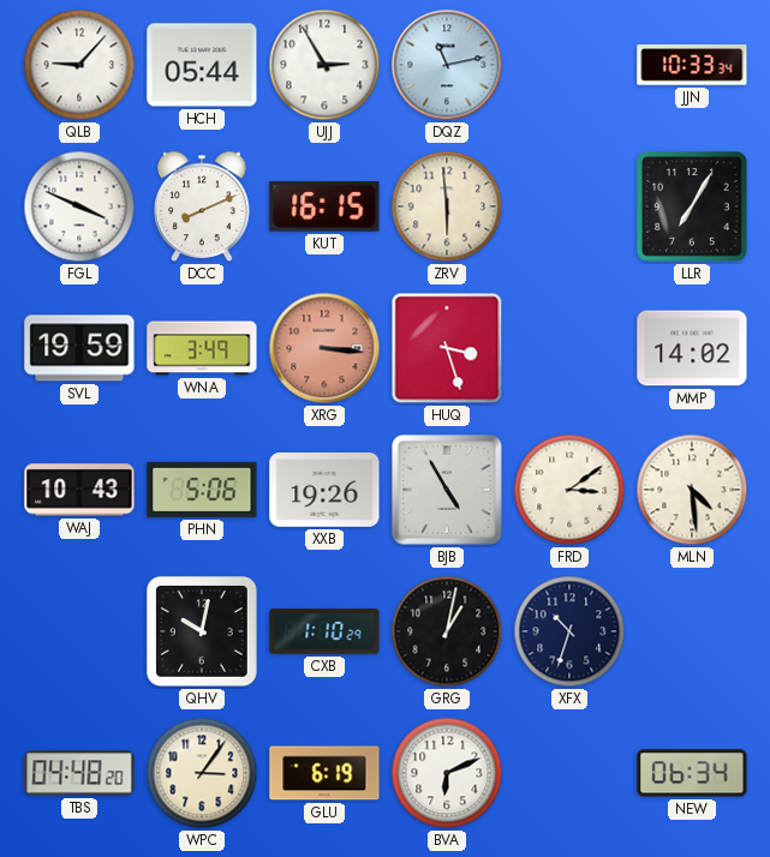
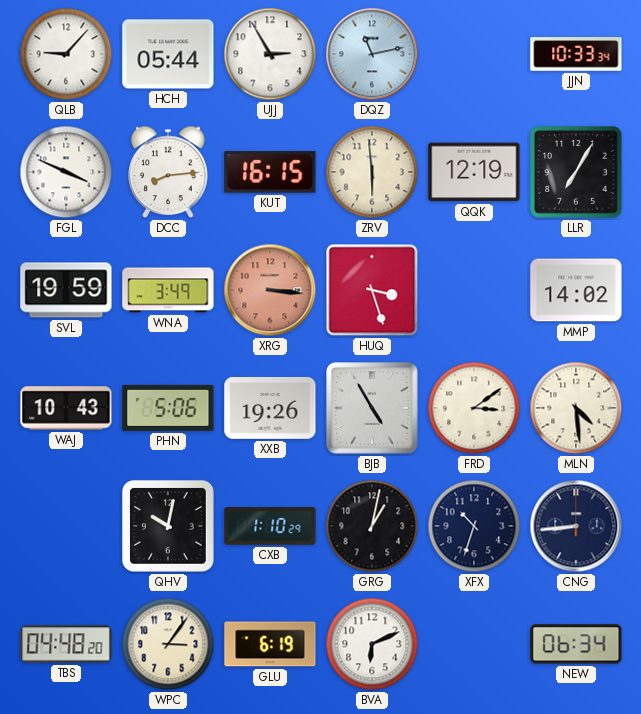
DCC: 8:11 -> 8:14
QQK: none -> 12:19
CNG: none -> 8:44
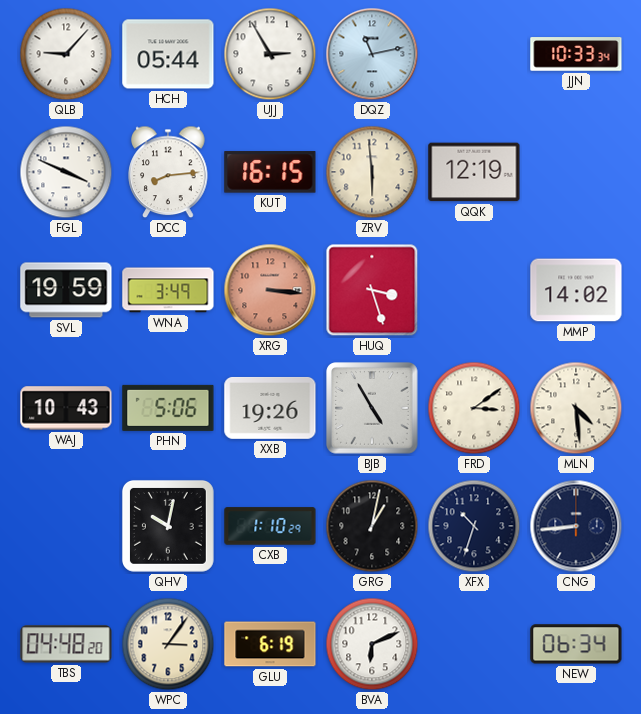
LLR: 7:05 -> none
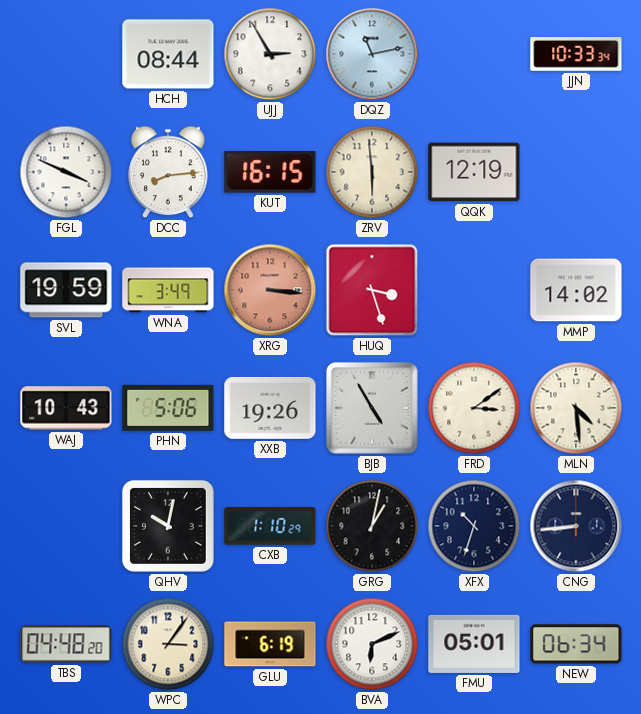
QLB: 9:07 -> none
HCH: 05:44 -> 08:44
FMU: none -> 05:01
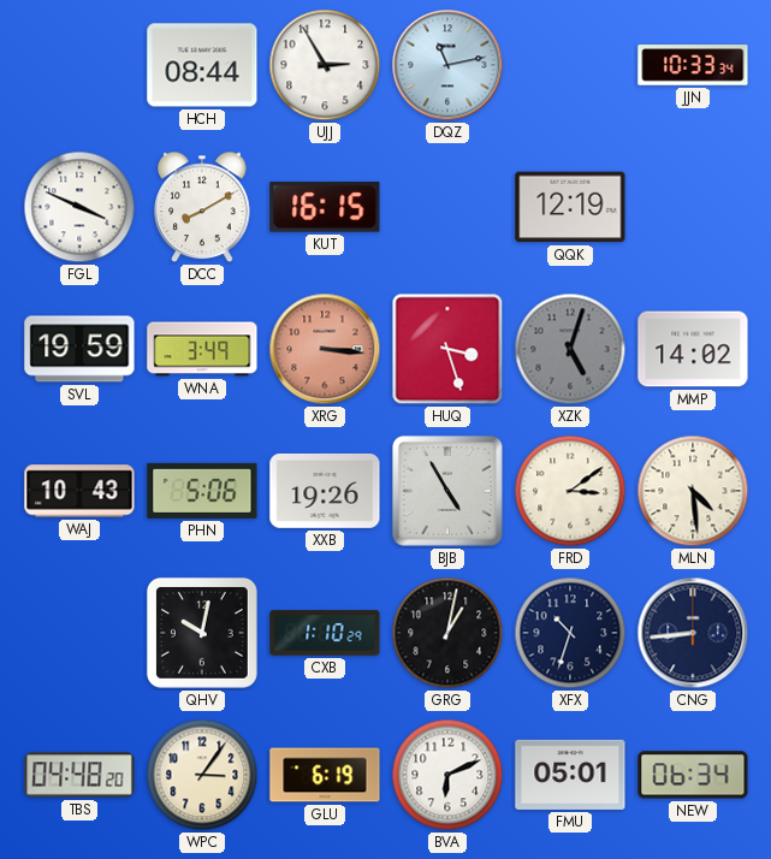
DCC: 8:14 -> 8:10
ZRV: 5:59 -> none
XZK: none -> 5:03
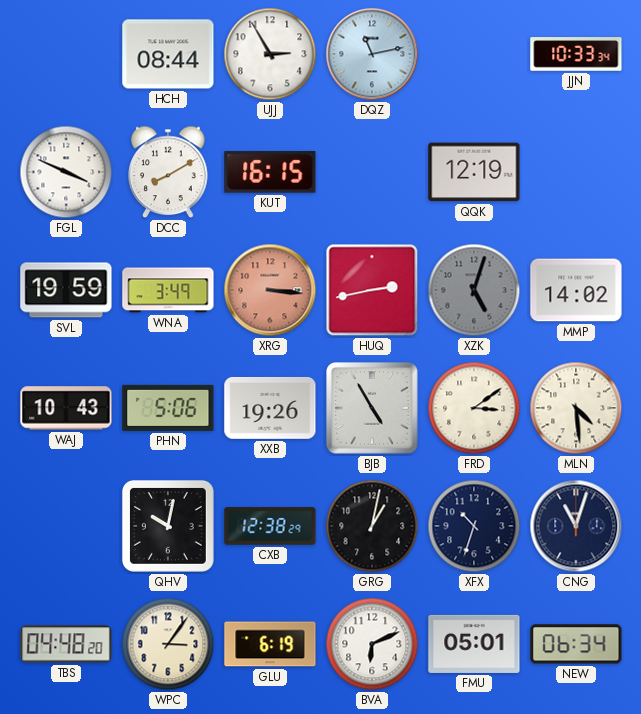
HUQ: 3:27 -> 2:43
CXB: 1:10 -> 12:38
CNG: 8:44 -> 11:03
